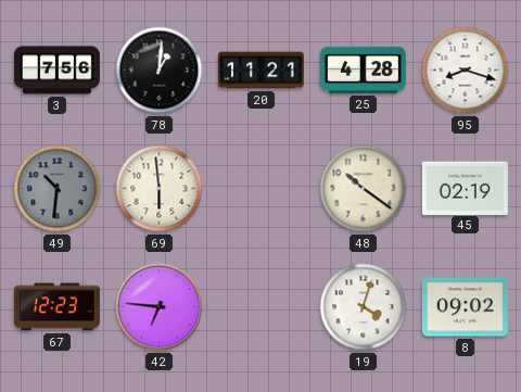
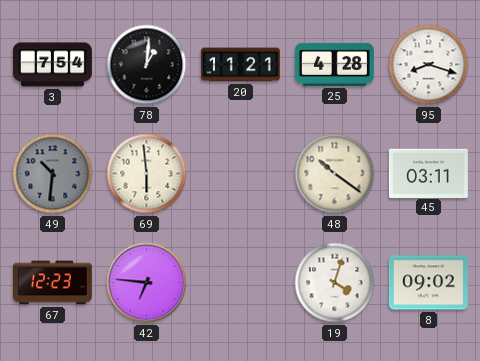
3: 7:56 -> 7:54
45: 02:19 -> 03:11
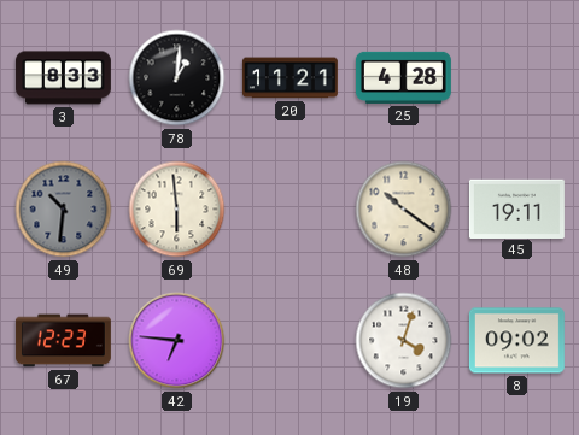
3: 7:54 -> 8:33
95: 8:18 -> none
45: 03:11 -> 19:11
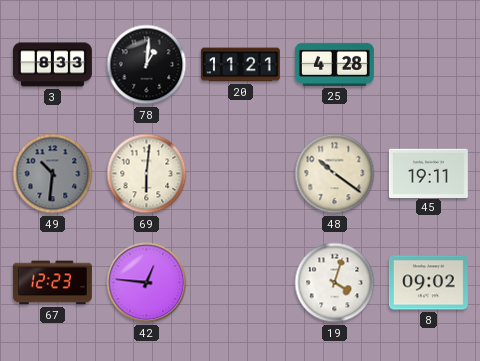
69: 5:59 -> 6:01
42: 6:46 -> 12:46
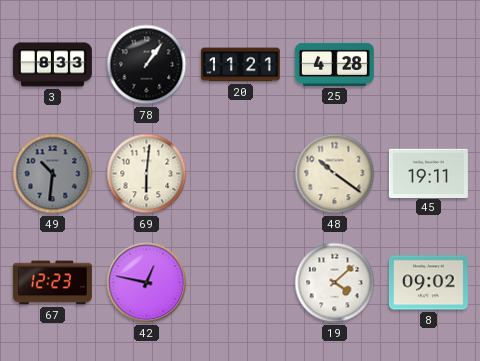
78: 1:01 -> 1:06
42: 12:46 -> 12:47
19: 4:03 -> 4:08
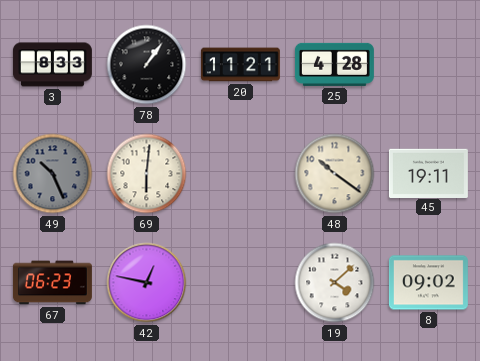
49: 10:31 -> 10:26
67: 12:23 -> 06:23
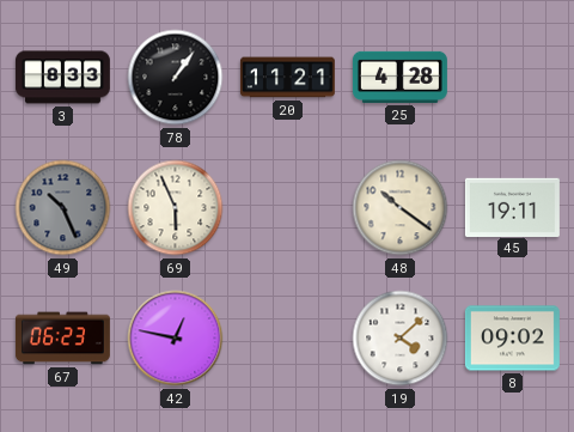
69: 6:01 -> 5:56
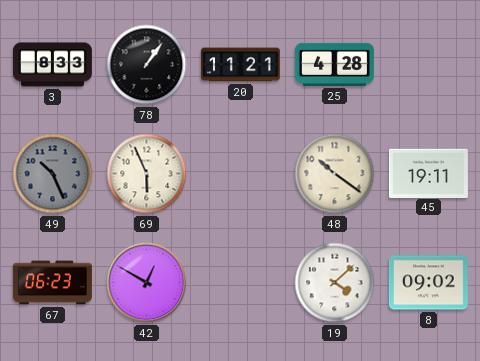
42: 12:47 -> 12:50
